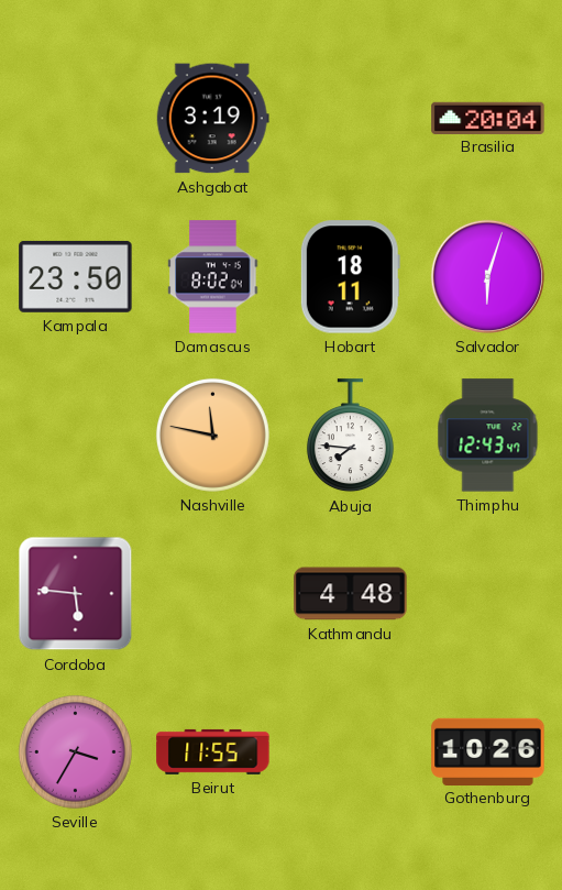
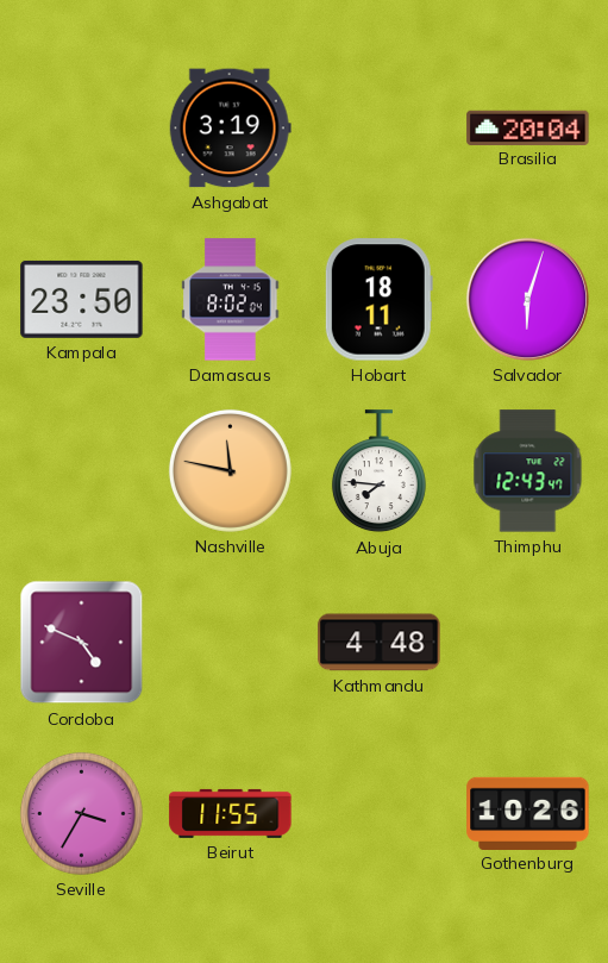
Cordoba: 5:46 -> 4:49
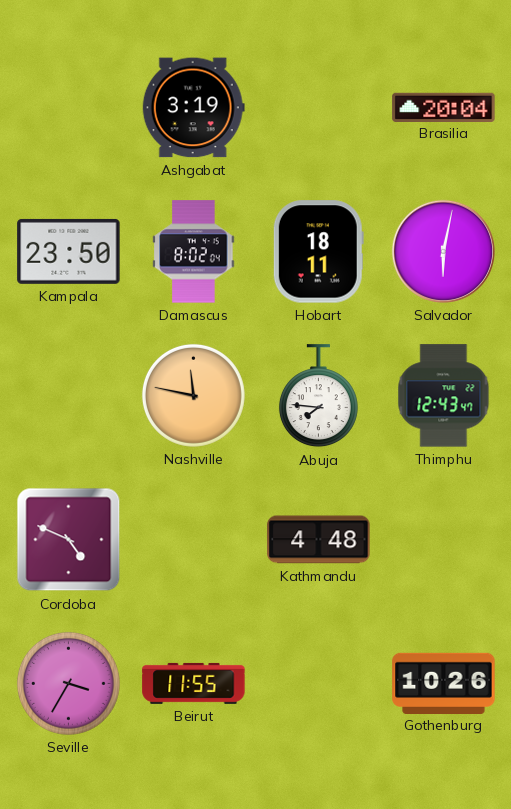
Salvador: 6:03 -> 6:02
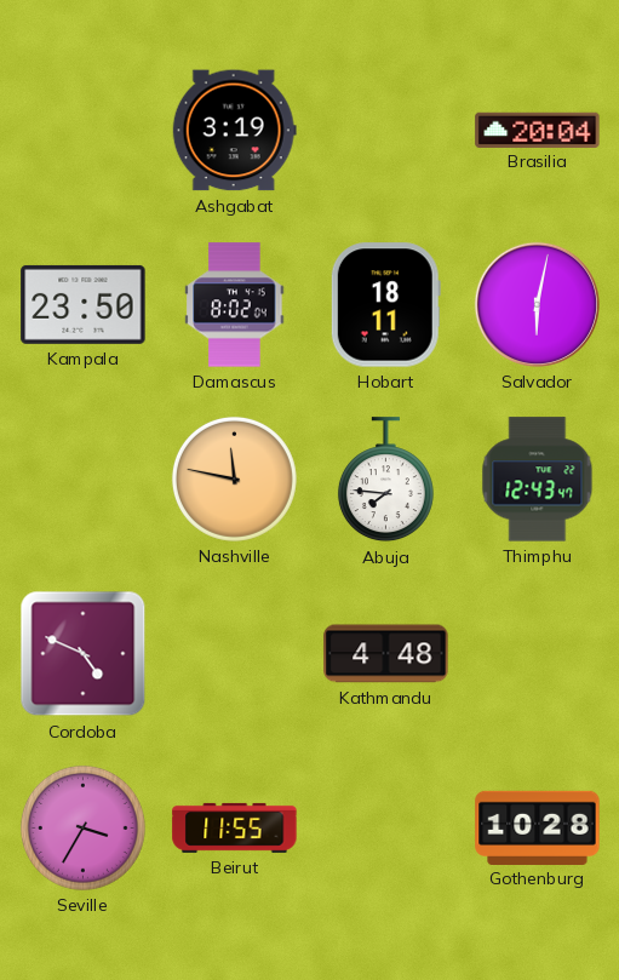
Gothenburg: 10:26 -> 10:28
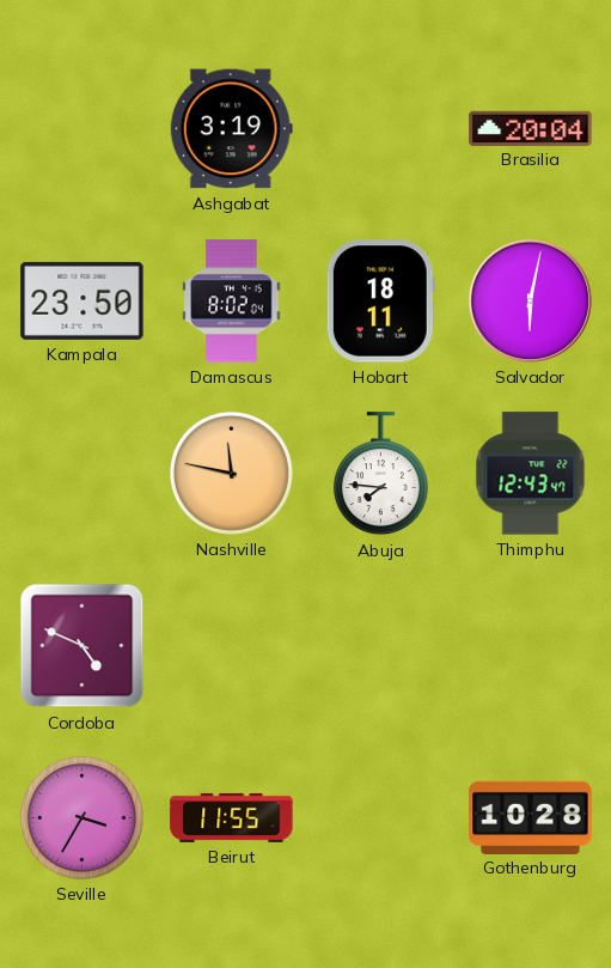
Kathmandu: 4:48 -> none
